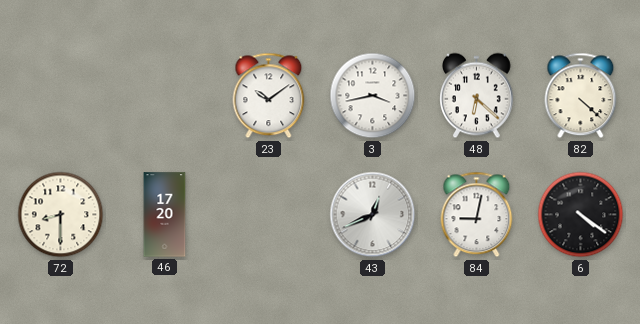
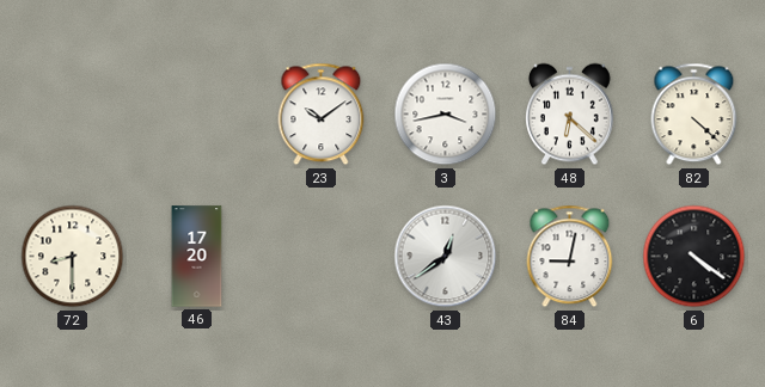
43: 12:41 -> 12:39
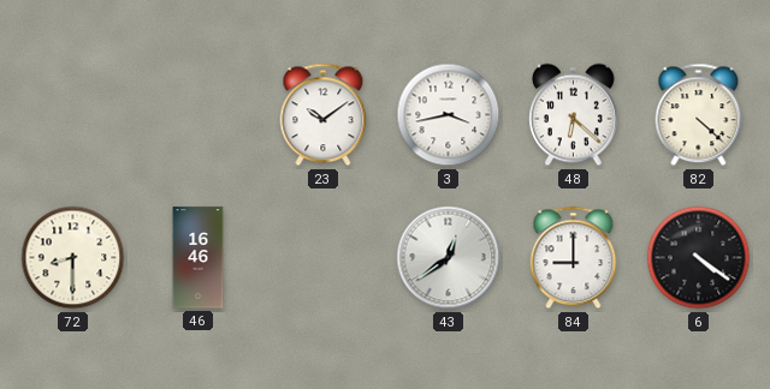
46: 17:20 -> 16:46
84: 9:02 -> 9:00
